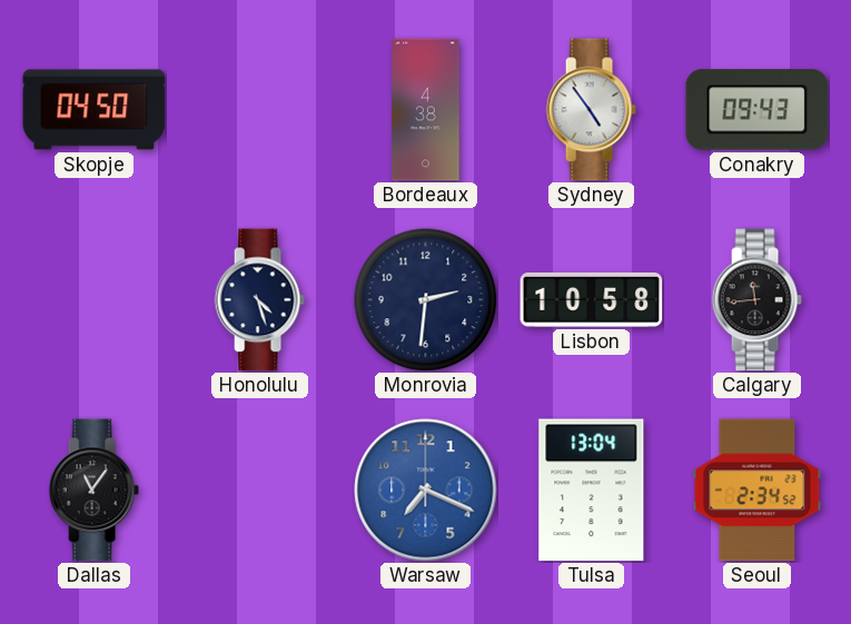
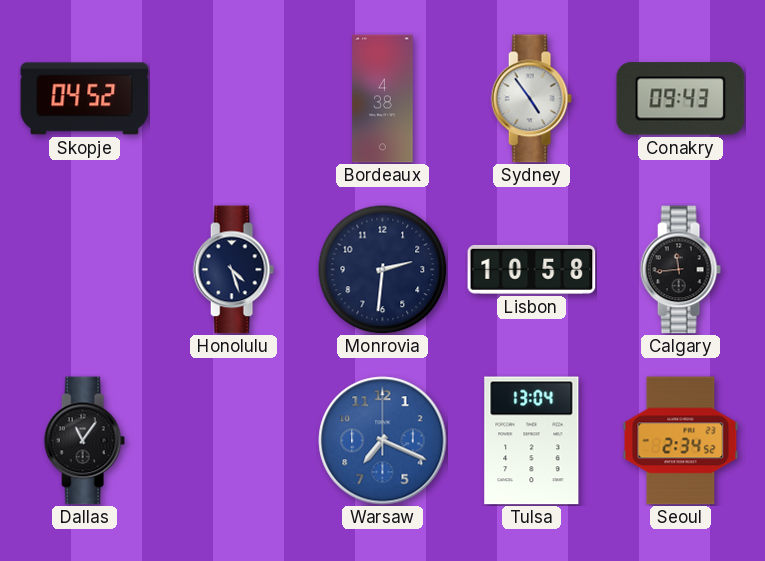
Skopje: 04:50 -> 04:52
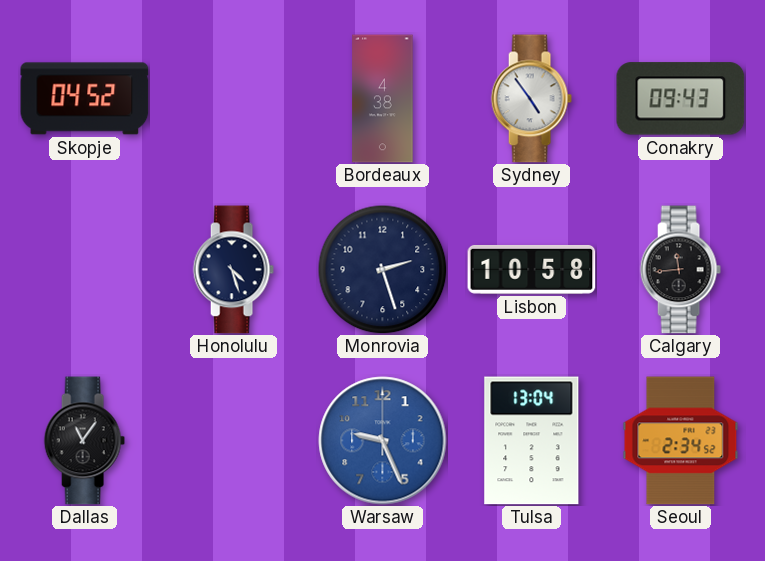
Monrovia: 2:31 -> 2:27
Warsaw: 7:19 -> 9:26
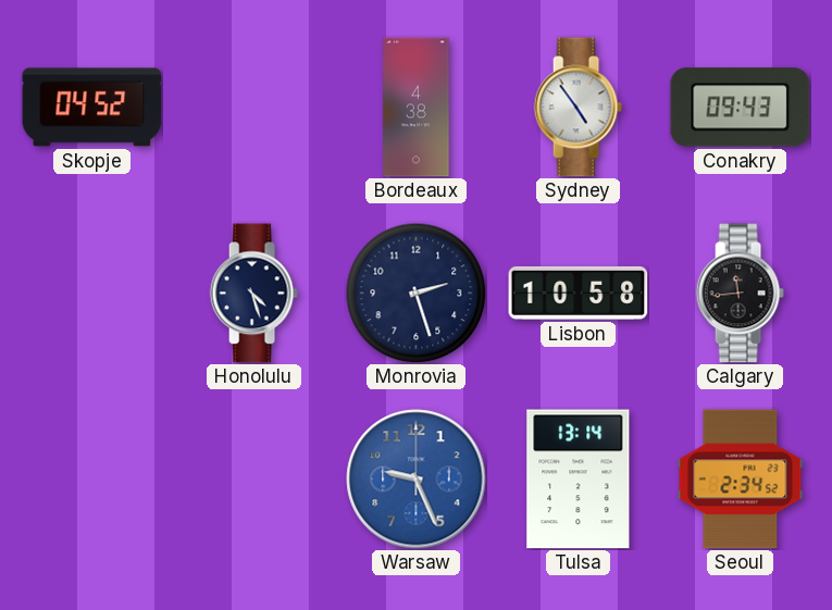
Dallas: 11:06 -> none
Tulsa: 13:04 -> 13:14
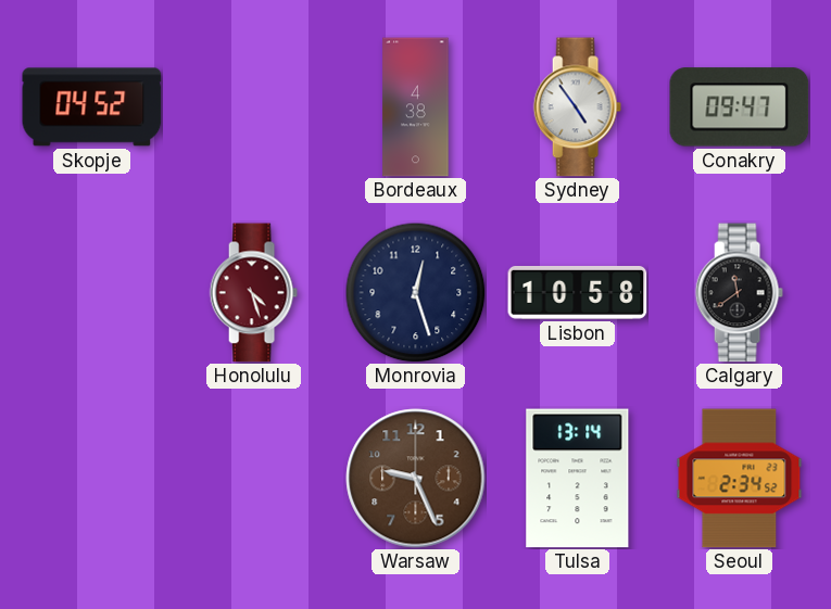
Conakry: 09:43 -> 09:47
Honolulu dial: navy -> burgundy
Monrovia: 2:27 -> 12:27
Calgary: 11:44 -> 11:39
Warsaw dial: blue -> brown
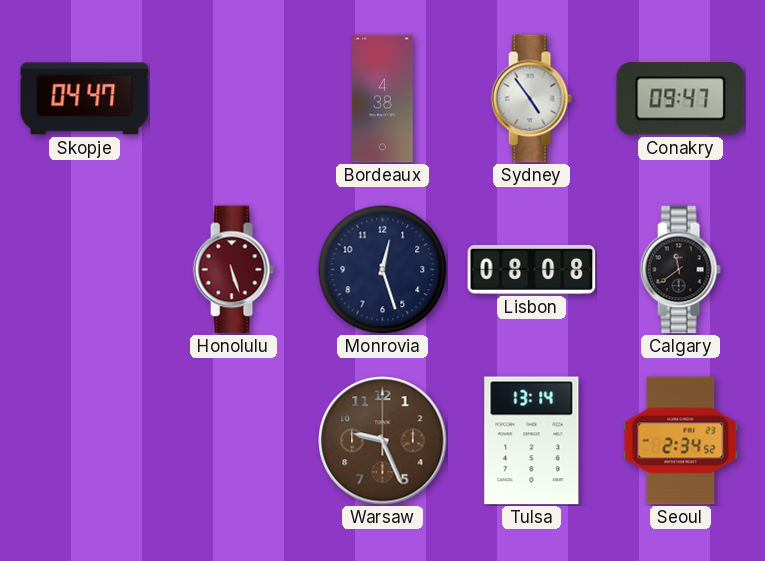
Skopje: 04:52 -> 04:47
Honolulu: 4:27 -> 5:27
Lisbon: 10:58 -> 08:08
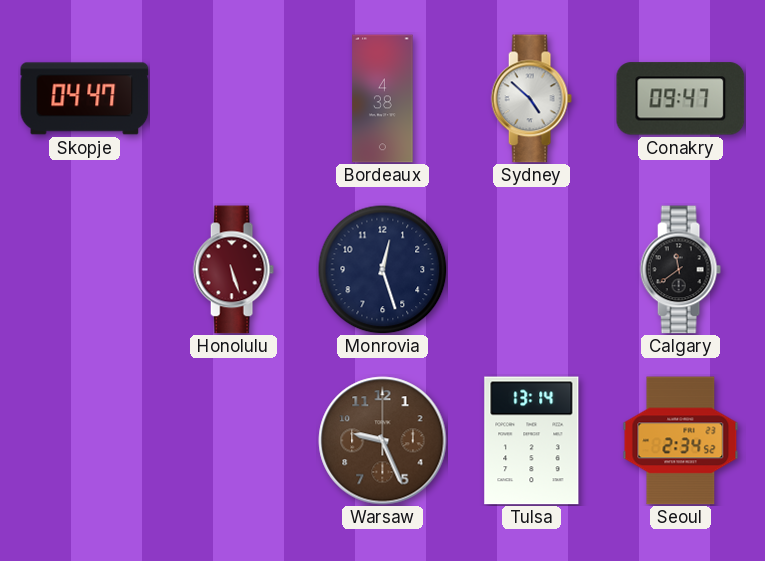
Sydney: 4:54 -> 4:52
Lisbon: 08:08 -> none
